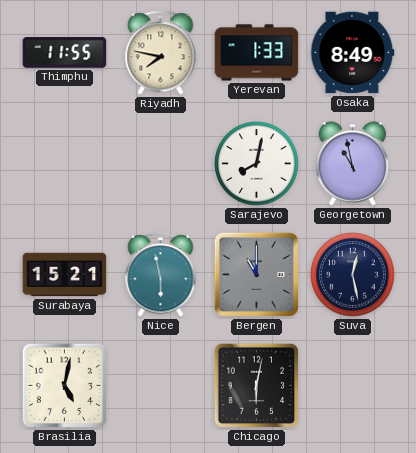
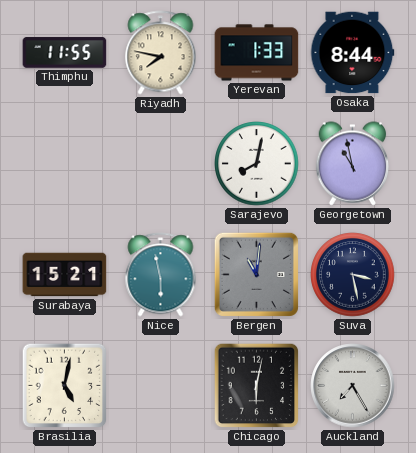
Osaka: 8:49 -> 8:44
Bergen: 11:00 -> 11:01
Suva: 12:28 -> 3:28
Auckland: none -> 7:25
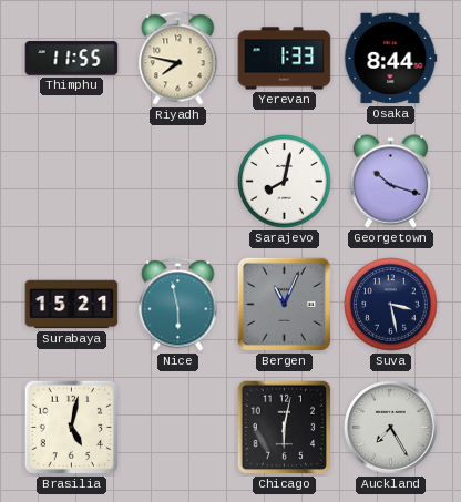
Georgetown: 10:58 -> 10:18
Bergen: 11:01 -> 11:04
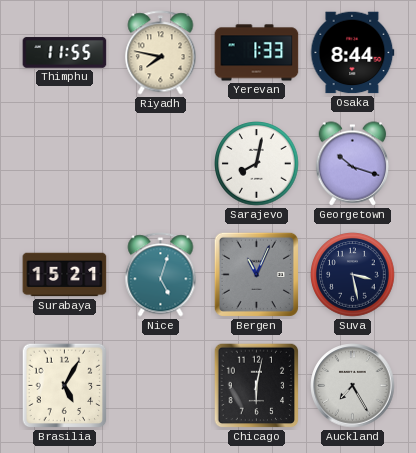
Nice: 5:58 -> 5:03
Brasilia: 5:02 -> 5:05
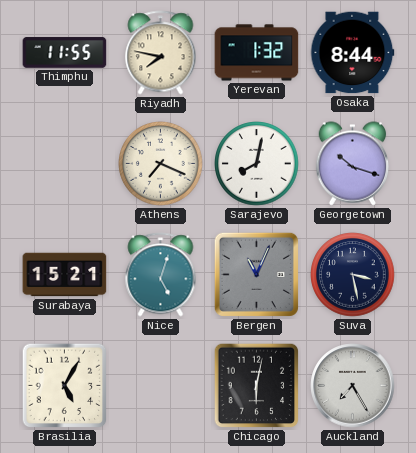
Yerevan: 1:33 -> 1:32
Athens: none -> 7:19
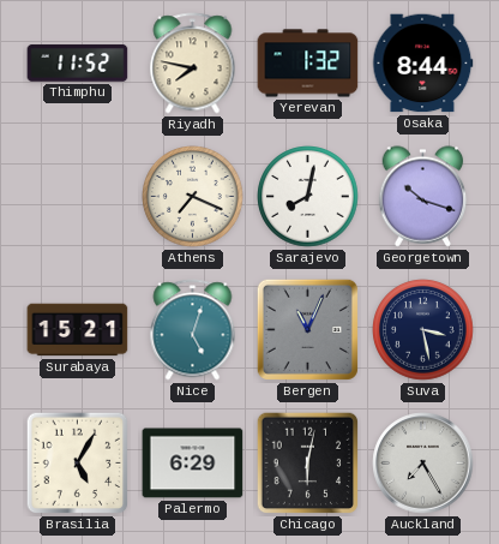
Thimphu: 11:55 -> 11:52
Palermo: none -> 6:29
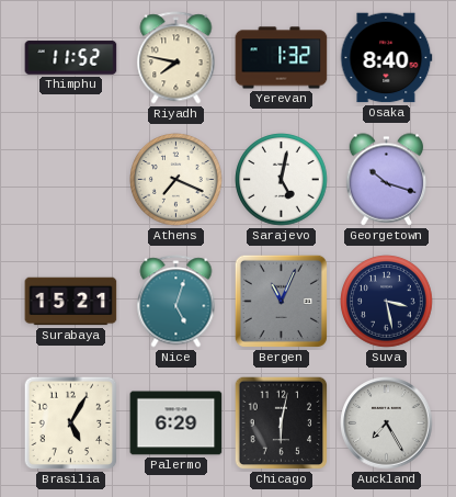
Osaka: 8:44 -> 8:40
Sarajevo: 8:02 -> 5:02
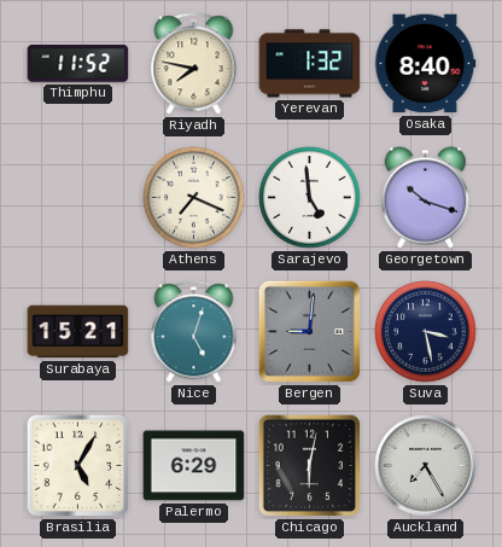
Sarajevo: 5:02 -> 4:59
Bergen: 11:04 -> 9:01
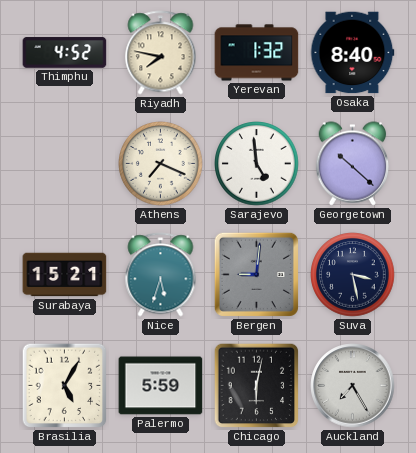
Thimphu: 11:52 -> 4:52
Georgetown: 10:18 -> 10:22
Nice: 5:03 -> 5:33
Palermo: 6:29 -> 5:59
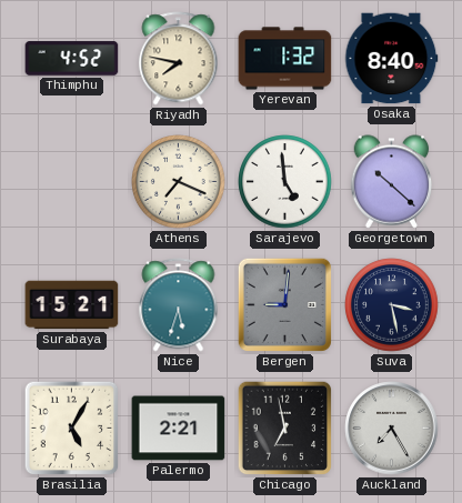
Palermo: 5:59 -> 2:21
Chicago: 6:02 -> 6:58
